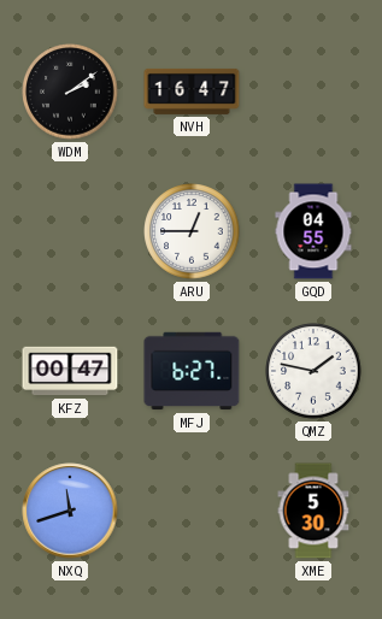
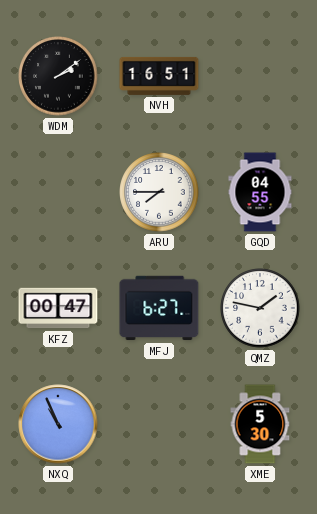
NVH: 16:47 -> 16:51
ARU: 12:45 -> 7:45
NXQ: 11:42 -> 10:56
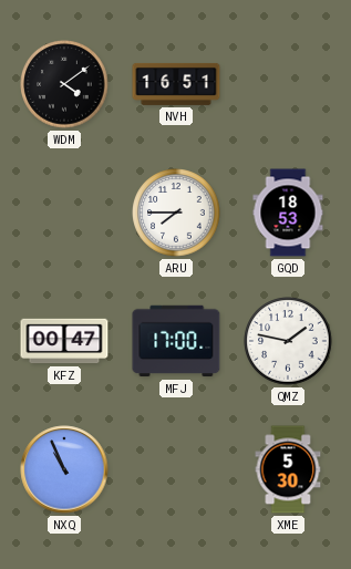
WDM: 2:09 -> 4:09
GQD: 04:55 -> 18:53
MFJ: 6:27 -> 17:00
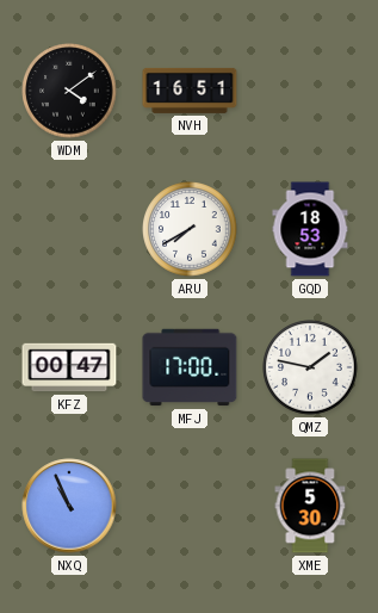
ARU: 7:45 -> 7:40
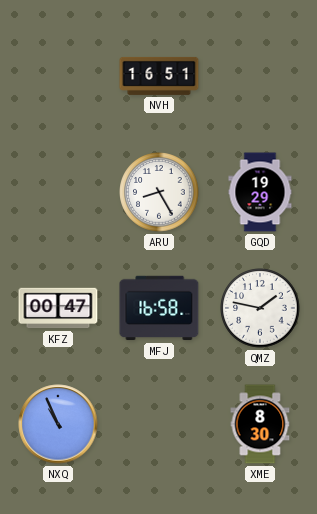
WDM: 4:09 -> none
ARU: 7:40 -> 8:25
GQD: 18:53 -> 19:29
MFJ: 17:00 -> 16:58
XME: 5:30 -> 8:30
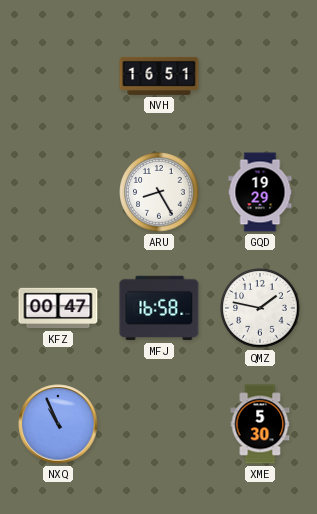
XME: 8:30 -> 5:30
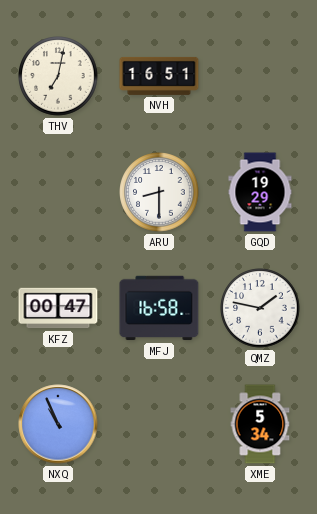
THV: none -> 7:02
ARU: 8:25 -> 8:30
XME: 5:30 -> 5:34
